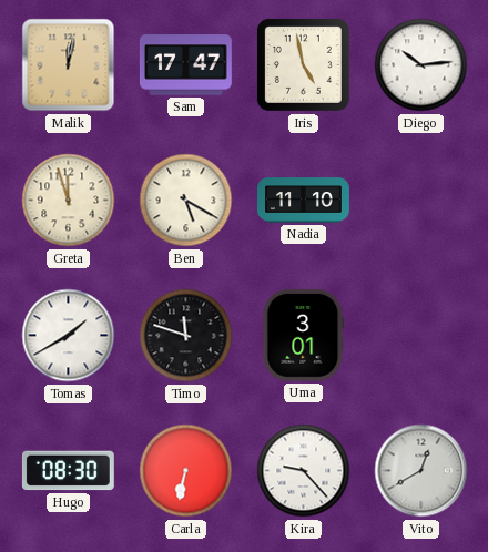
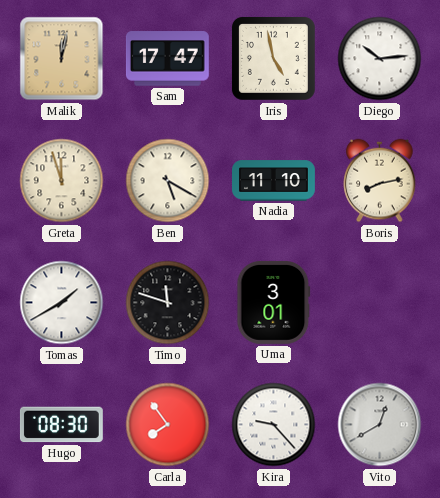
Boris: none -> 8:13
Carla: 6:32 -> 7:54
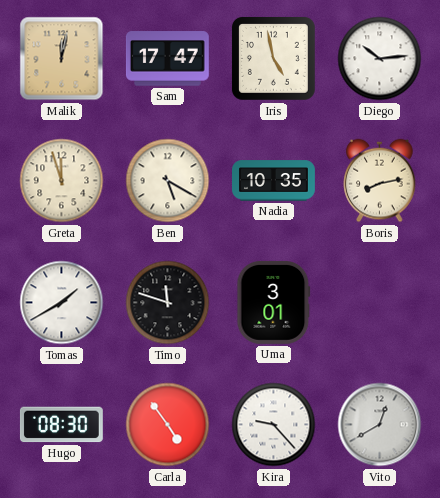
Nadia: 11:10 -> 10:35
Carla: 7:54 -> 4:54
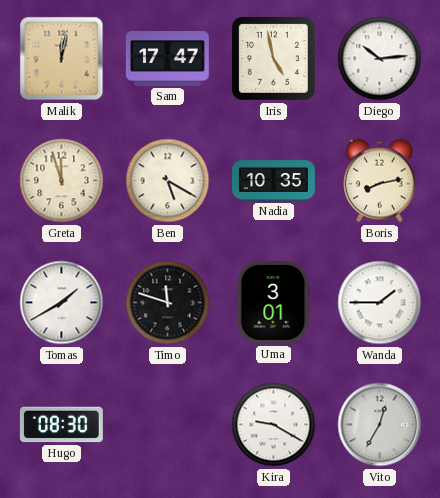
Wanda: none -> 1:45
Carla: 4:54 -> none
Kira: 9:23 -> 9:20
Vito: 12:40 -> 12:35
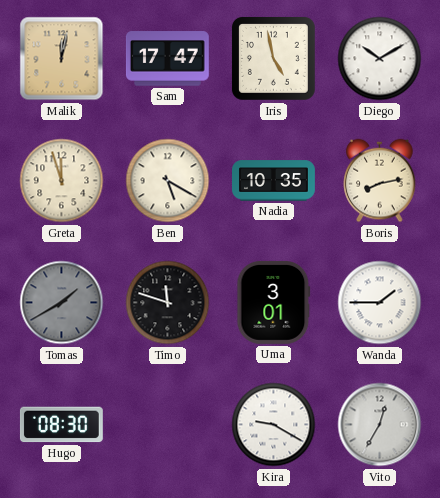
Diego: 10:14 -> 10:10
Tomas dial: white -> grey
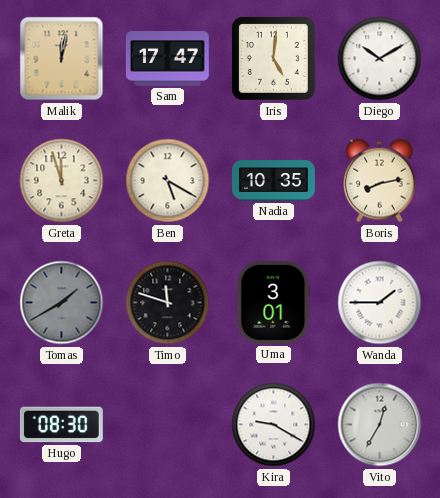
Iris: 4:58 -> 5:01
